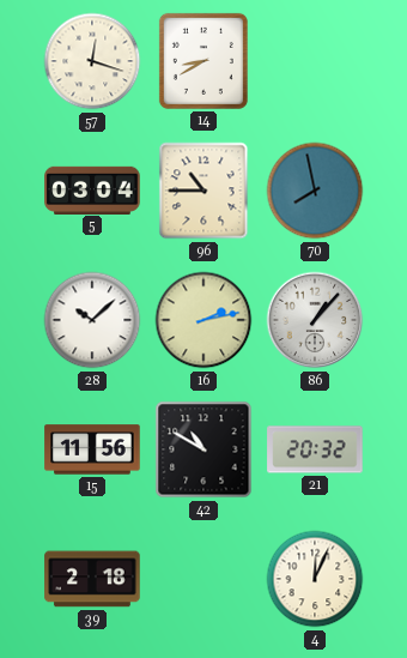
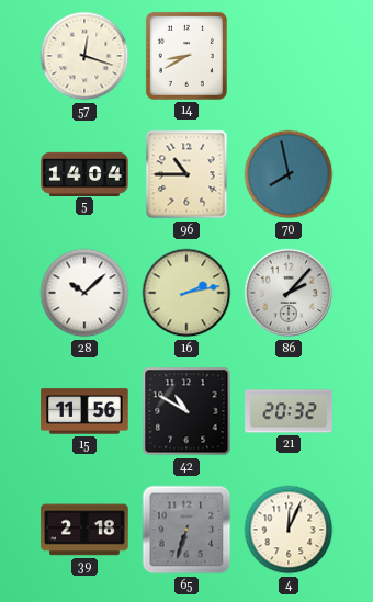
5: 03:04 -> 14:04
86: 1:07 -> 2:07
65: none -> 6:33
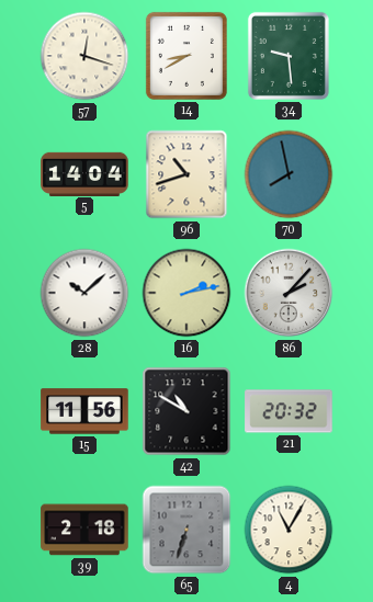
34: none -> 9:29
96: 10:45 -> 10:42
4: 12:04 -> 11:05
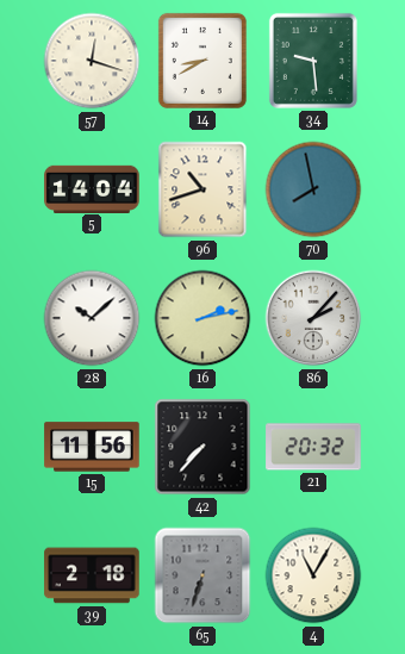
42: 10:50 -> 7:37
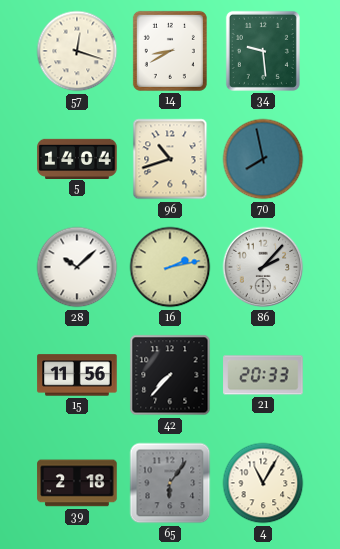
21: 20:32 -> 20:33
65: 6:33 -> 6:06
